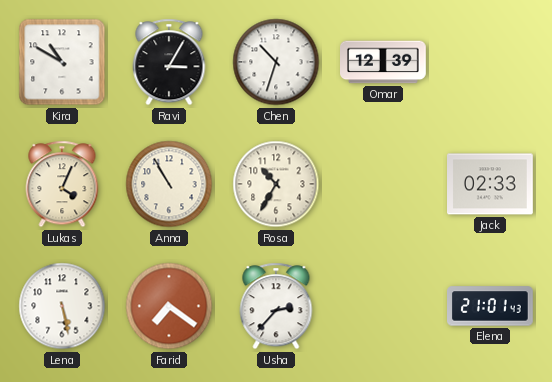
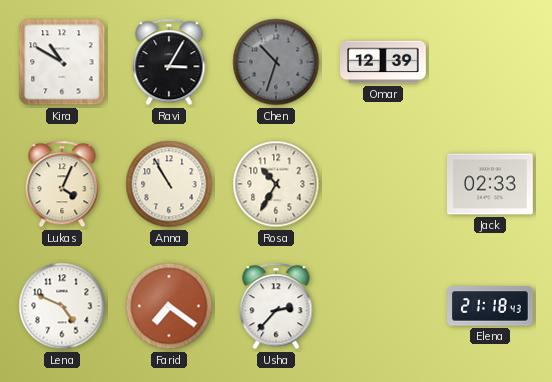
Chen dial: white -> grey
Lena: 5:28 -> 4:49
Elena: 21:01 -> 21:18
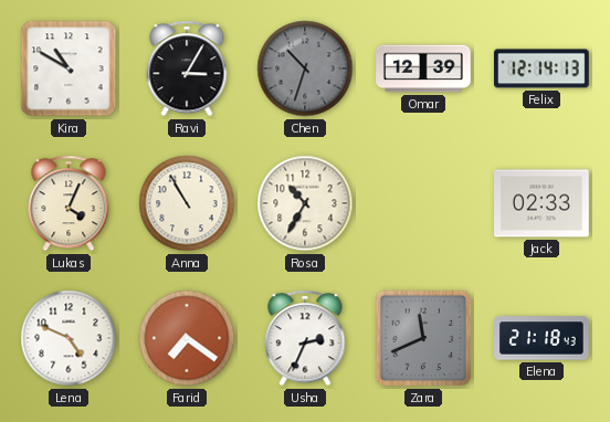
Felix: none -> 12:14
Usha: 2:37 -> 2:34
Zara: none -> 11:41
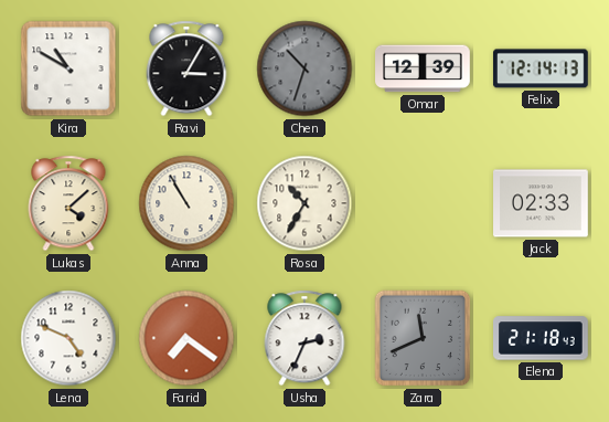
Lukas: 4:04 -> 4:08
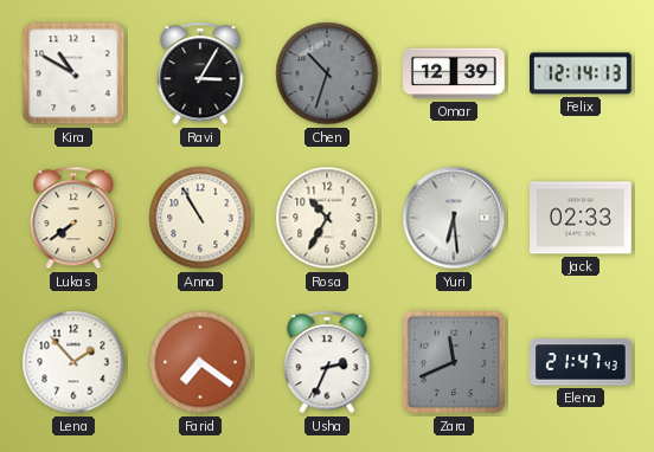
Lukas: 4:08 -> 7:39
Yuri: none -> 6:29
Lena: 4:49 -> 1:53
Elena: 21:18 -> 21:47
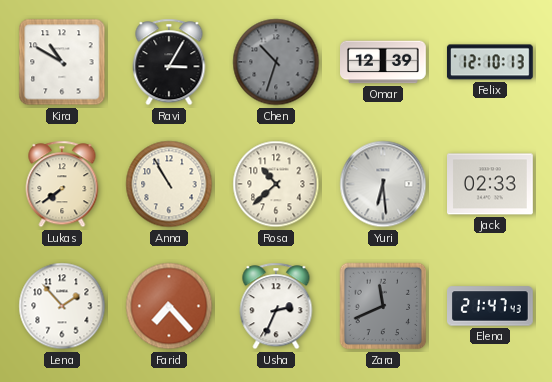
Felix: 12:14 -> 12:10
Rosa: 10:35 -> 10:38
Farid: 7:21 -> 7:23
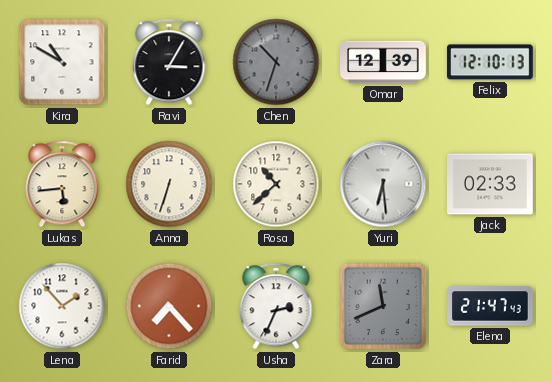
Lukas: 7:39 -> 5:44
Anna: 10:55 -> 6:33
